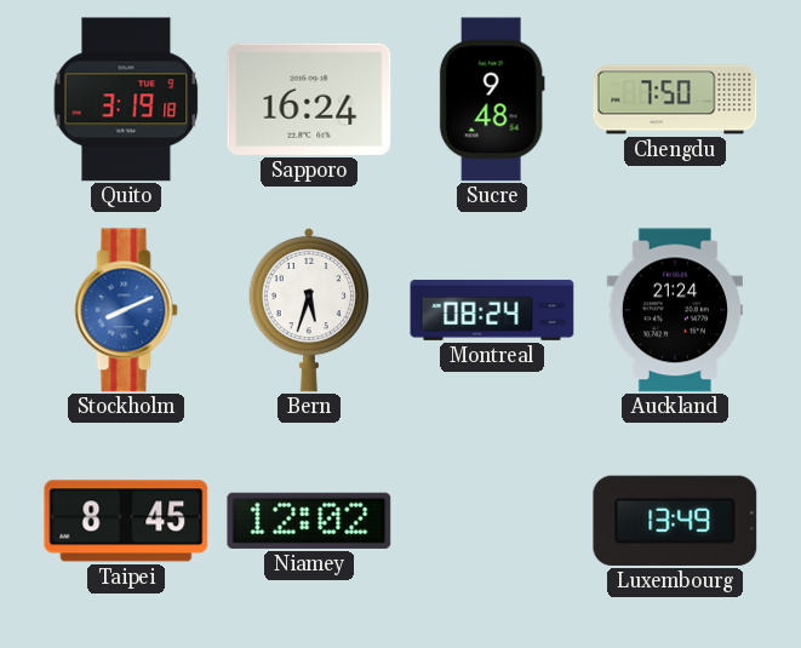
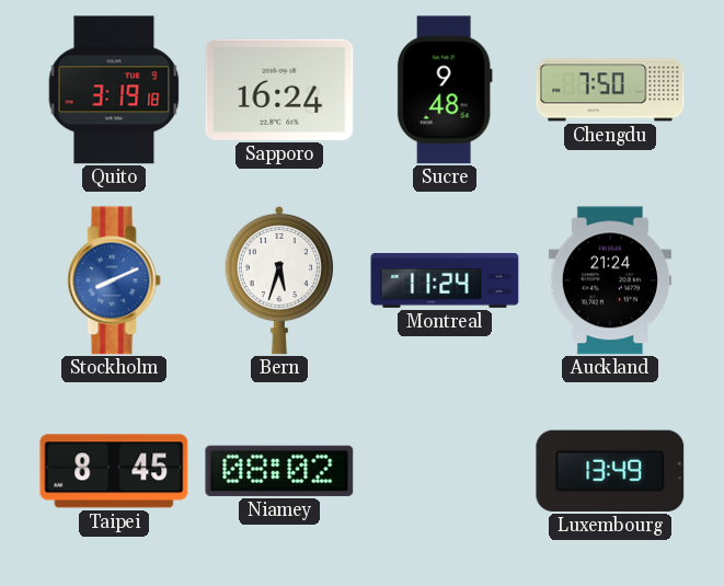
Montreal: 08:24 -> 11:24
Niamey: 12:02 -> 08:02
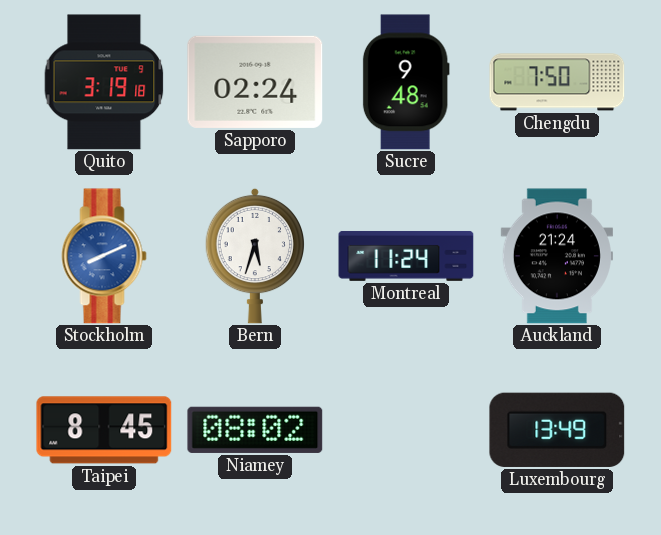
Sapporo: 16:24 -> 02:24
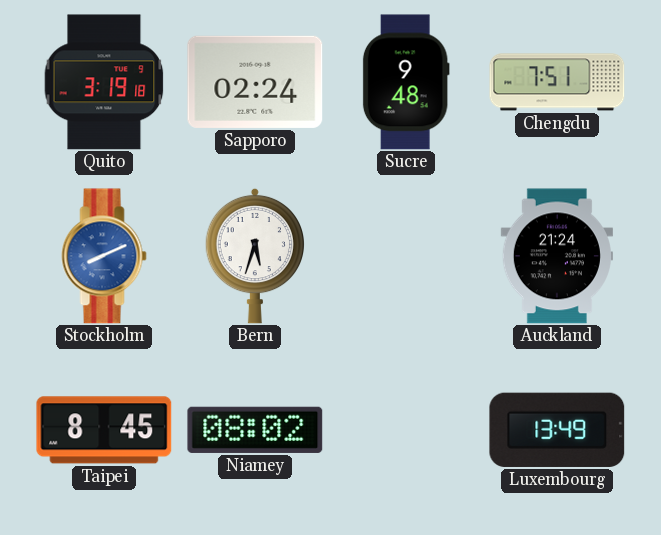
Chengdu: 7:50 -> 7:51
Montreal: 11:24 -> none
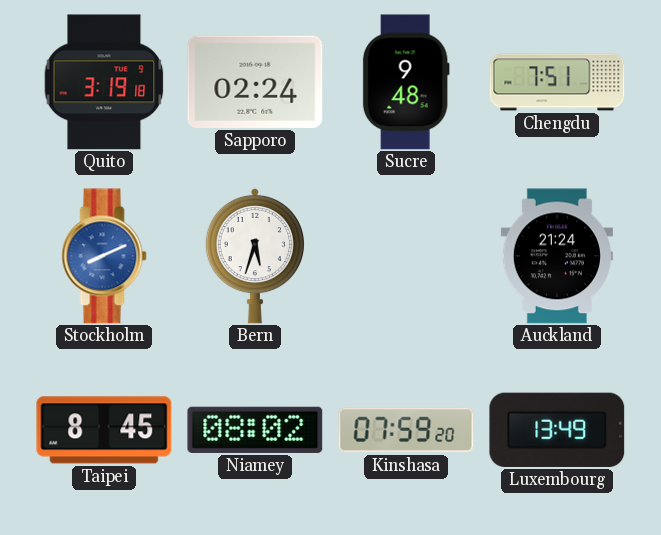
Kinshasa: none -> 07:59
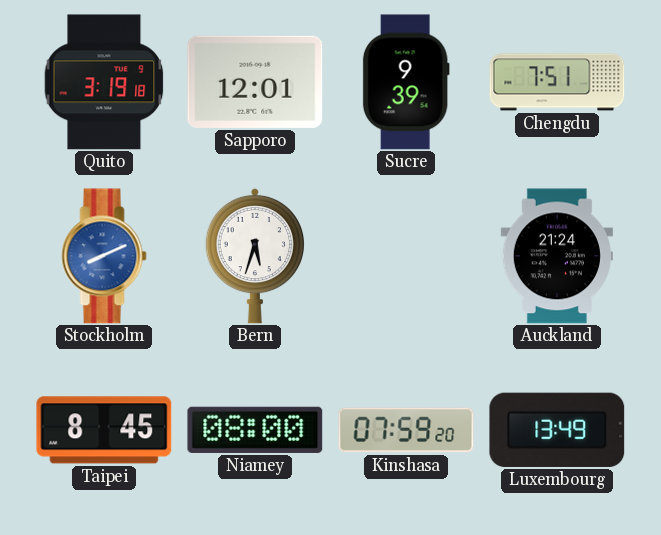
Sapporo: 02:24 -> 12:01
Sucre: 9:48 -> 9:39
Niamey: 08:02 -> 08:00
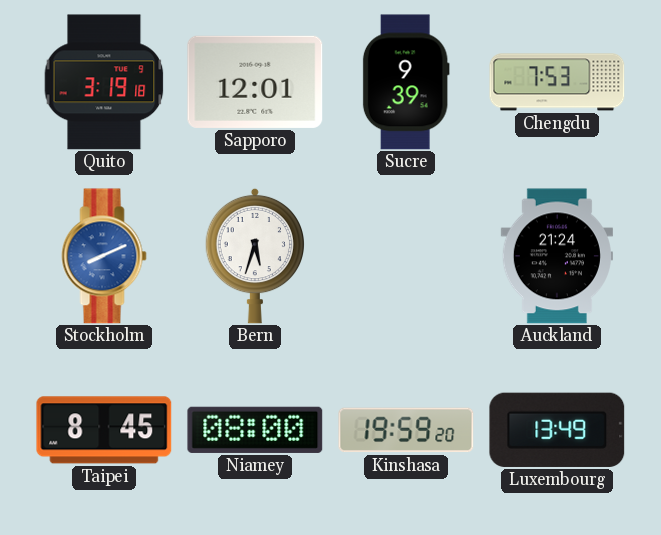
Chengdu: 7:51 -> 7:53
Kinshasa: 07:59 -> 19:59
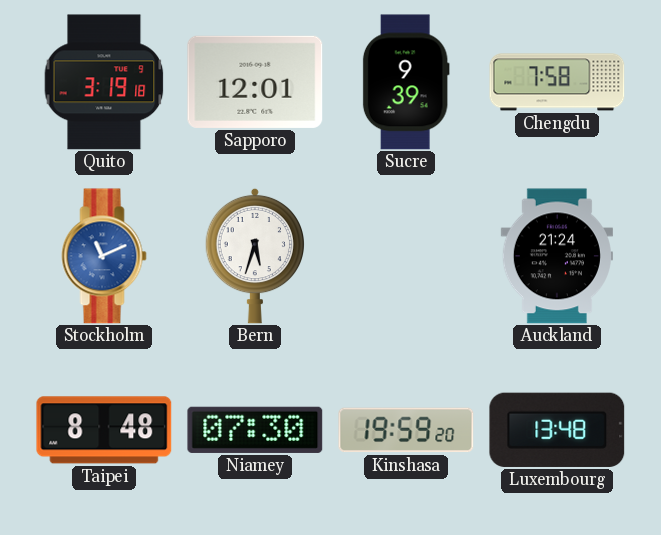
Chengdu: 7:53 -> 7:58
Stockholm: 8:11 -> 11:11
Taipei: 8:45 -> 8:48
Niamey: 08:00 -> 07:30
Luxembourg: 13:49 -> 13:48
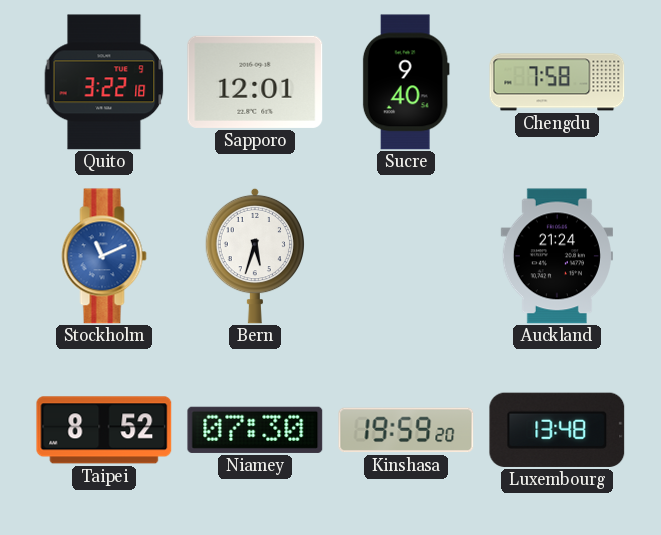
Quito: 3:19 -> 3:22
Sucre: 9:39 -> 9:40
Taipei: 8:48 -> 8:52
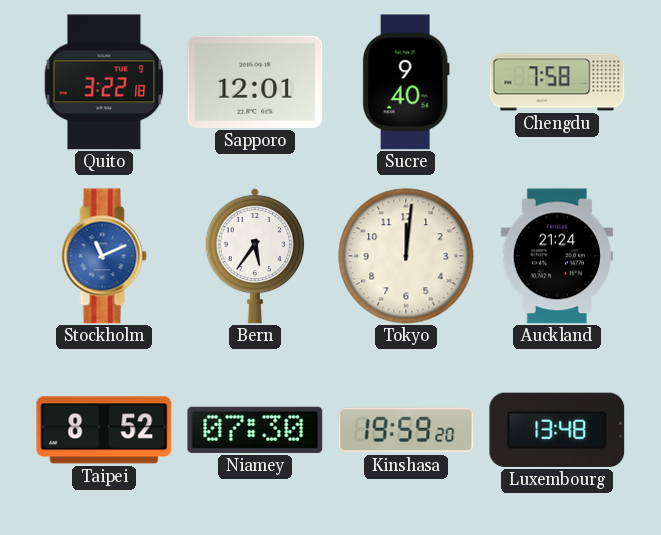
Bern: 5:33 -> 5:36
Tokyo: none -> 12:01
